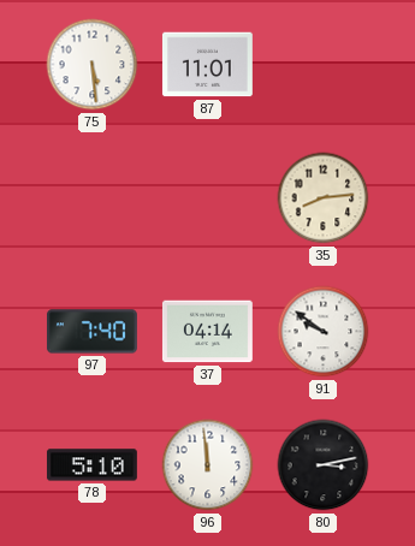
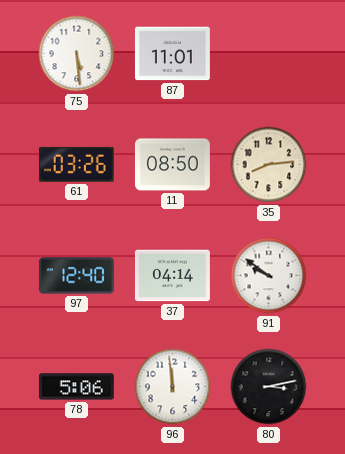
61: none -> 03:26
11: none -> 08:50
97: 7:40 -> 12:40
78: 5:10 -> 5:06
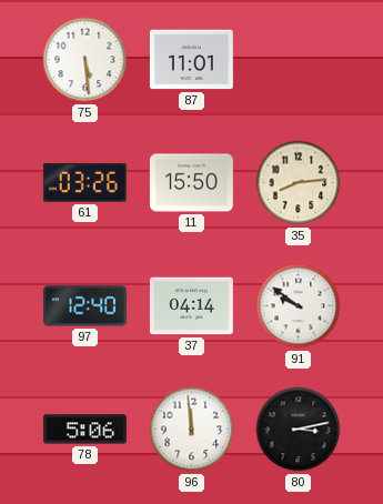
11: 08:50 -> 15:50
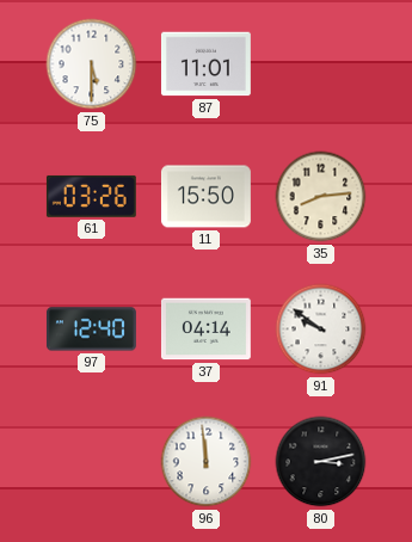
75: 5:29 -> 5:30
78: 5:06 -> none
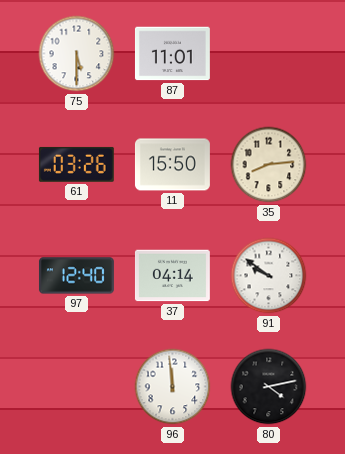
80: 3:13 -> 4:13
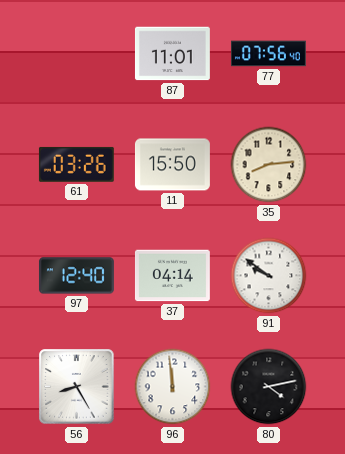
75: 5:30 -> none
77: none -> 07:56
56: none -> 8:25
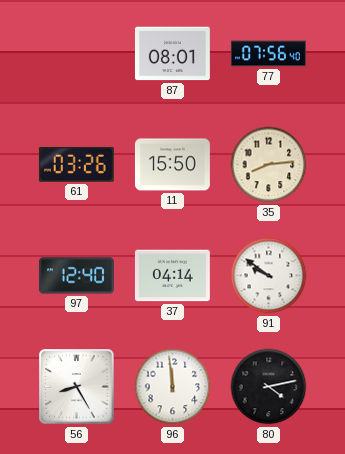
87: 11:01 -> 08:01
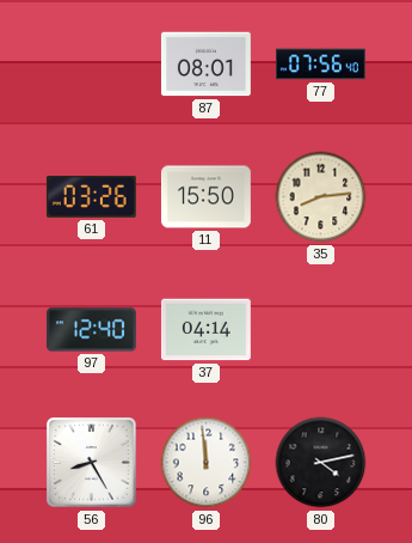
91: 9:51 -> none
